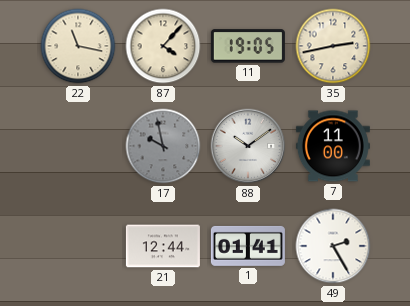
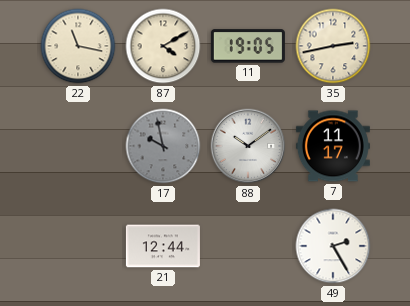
87: 4:07 -> 4:10
7: 11:00 -> 11:17
1: 01:41 -> none
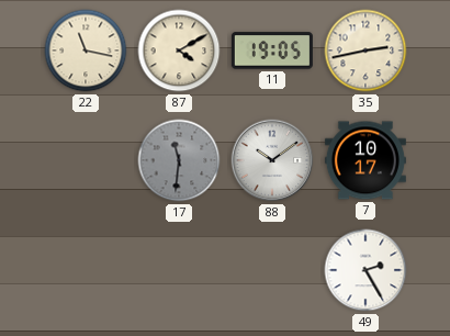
17: 9:58 -> 11:31
7: 11:17 -> 10:17
21: 12:44 -> none
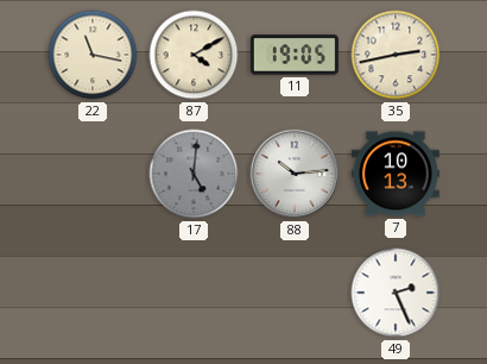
17: 11:31 -> 5:01
88: 10:09 -> 10:14
7: 10:17 -> 10:13
49: 2:25 -> 2:26
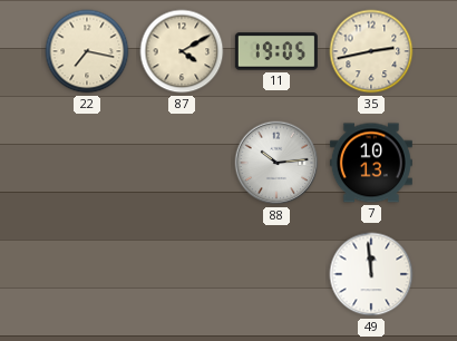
22: 11:17 -> 7:17
17: 5:01 -> none
49: 2:26 -> 11:59
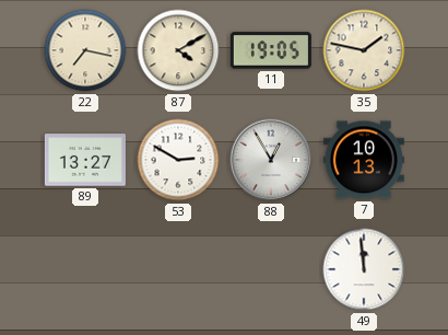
35: 2:43 -> 1:47
89: none -> 13:27
53: none -> 2:50
88: 10:14 -> 12:55
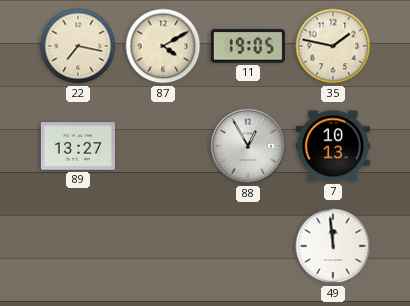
53: 2:50 -> none
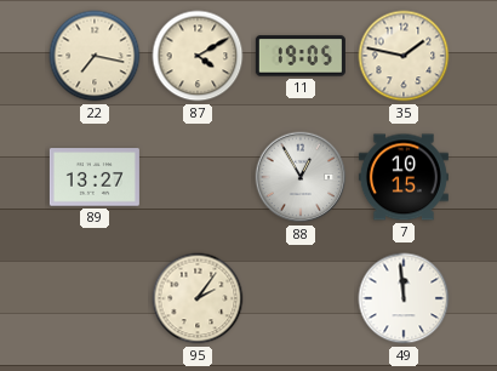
7: 10:13 -> 10:15
95: none -> 2:06
